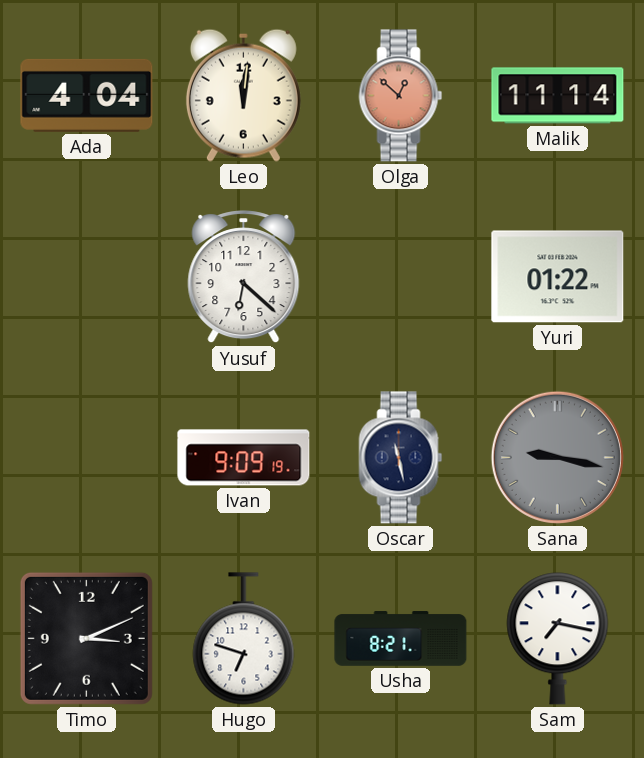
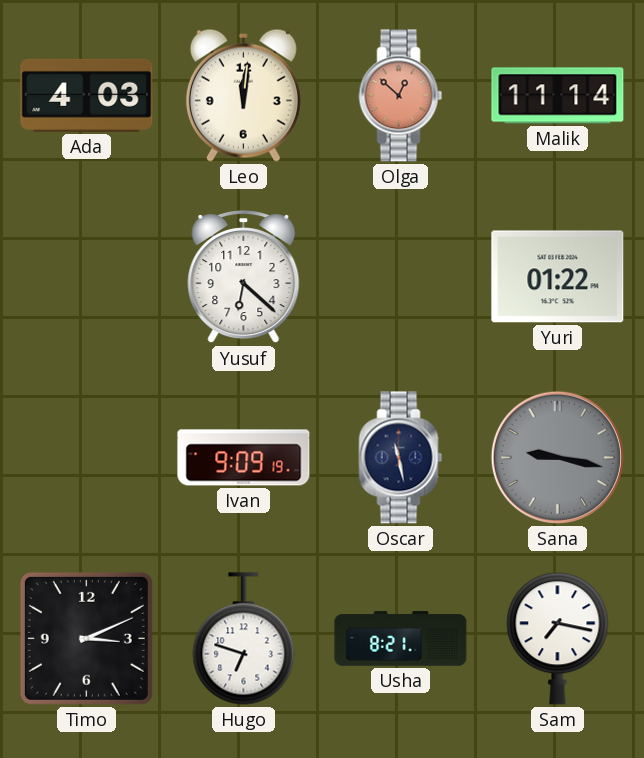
Ada: 4:04 -> 4:03
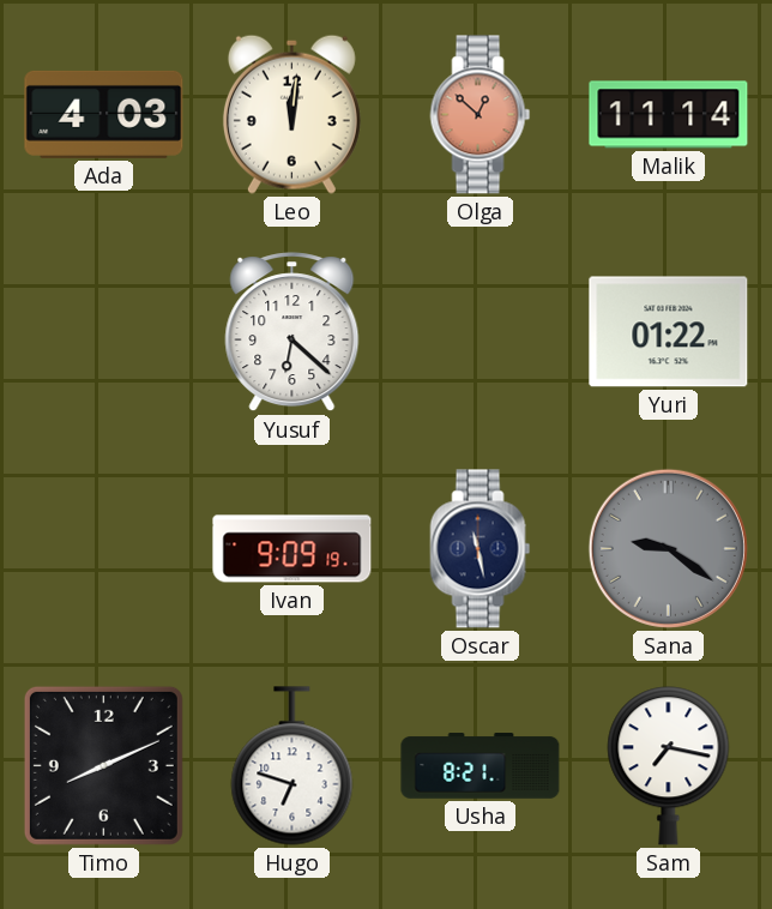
Sana: 9:17 -> 9:21
Timo: 3:11 -> 8:11
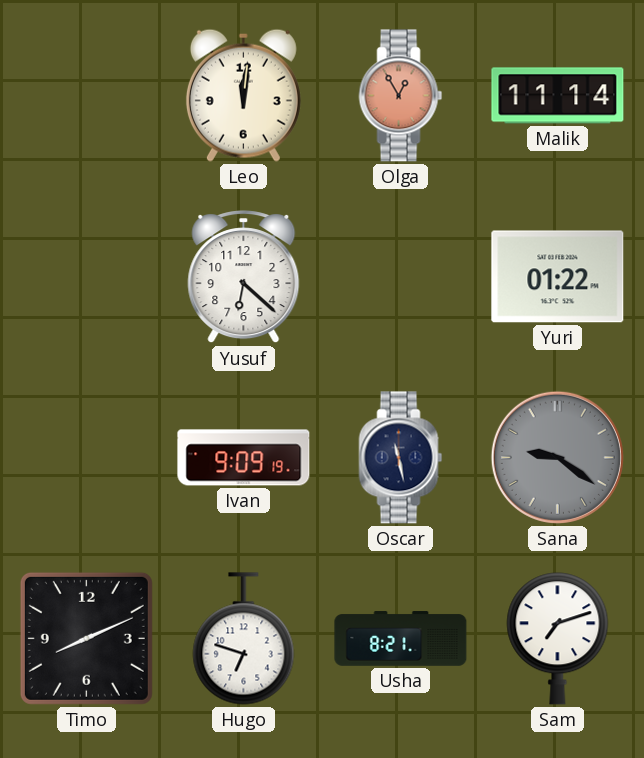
Ada: 4:03 -> none
Olga: 12:52 -> 12:55
Sam: 7:17 -> 7:12
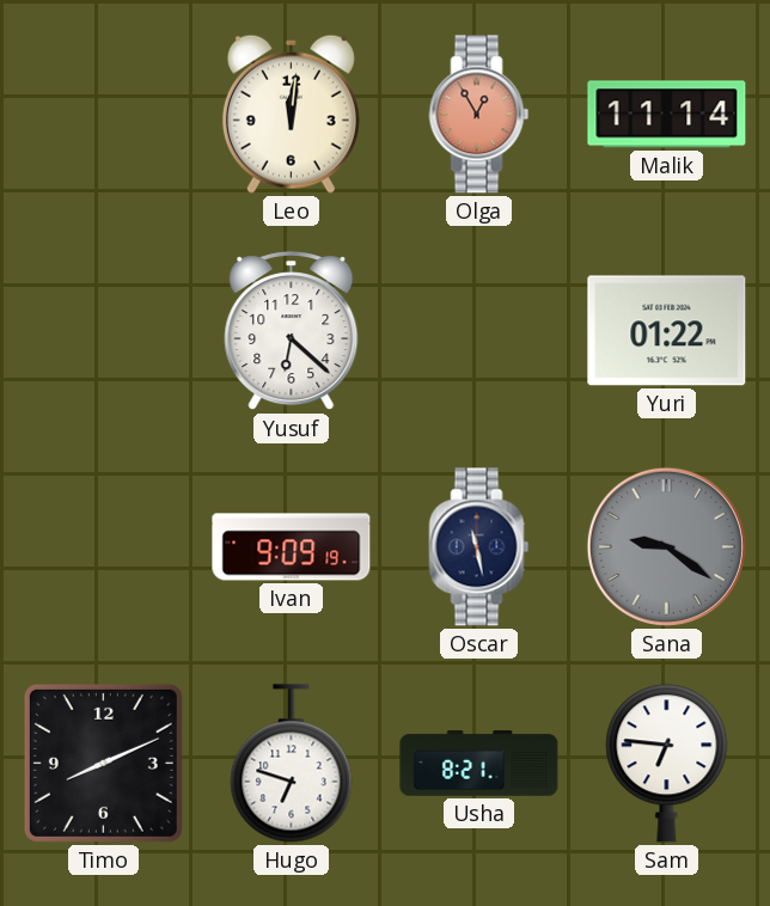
Sam: 7:12 -> 6:46
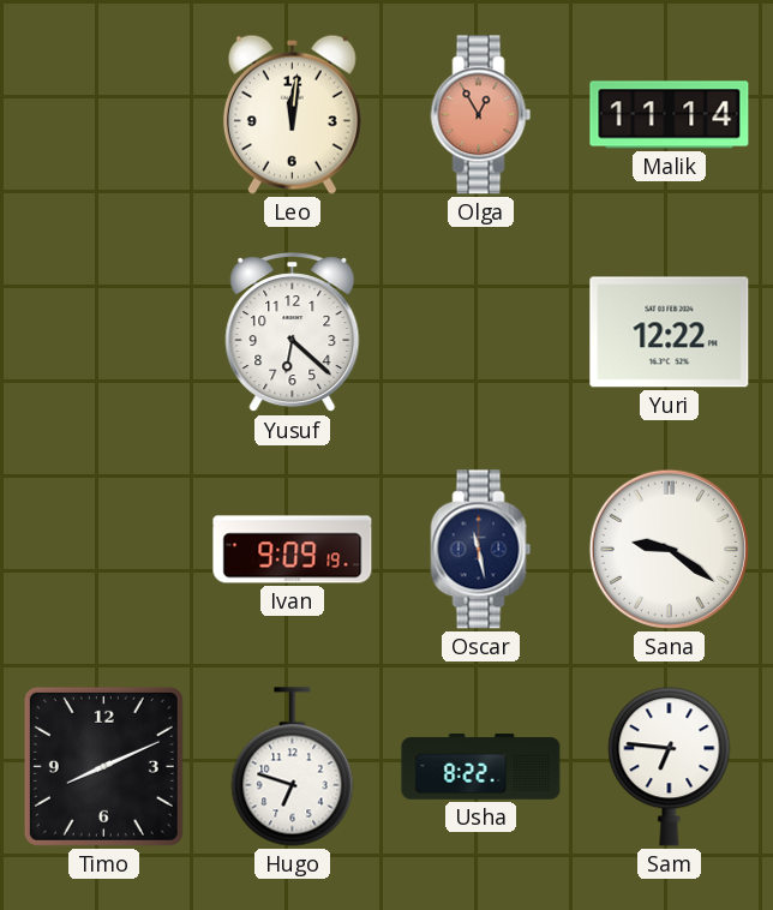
Yuri: 01:22 -> 12:22
Sana dial: grey -> white
Usha: 8:21 -> 8:22
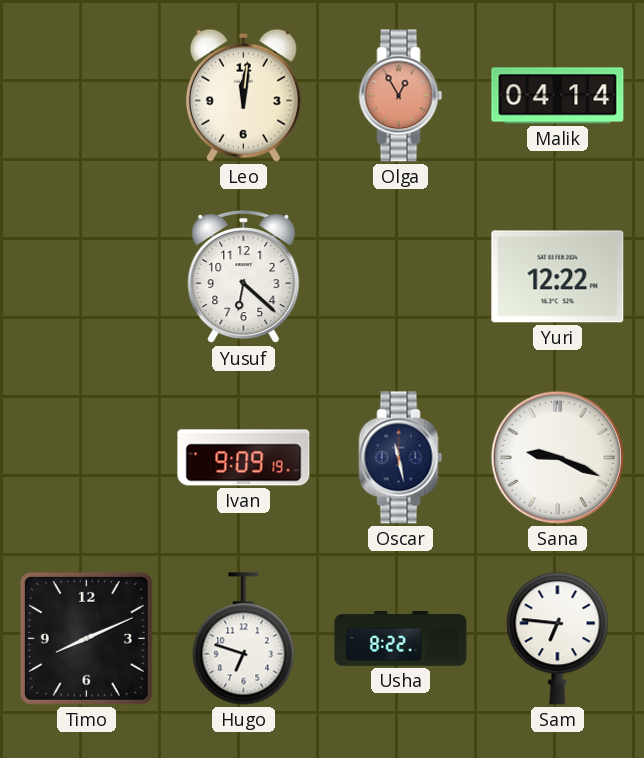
Malik: 11:14 -> 04:14
Sana: 9:21 -> 9:19
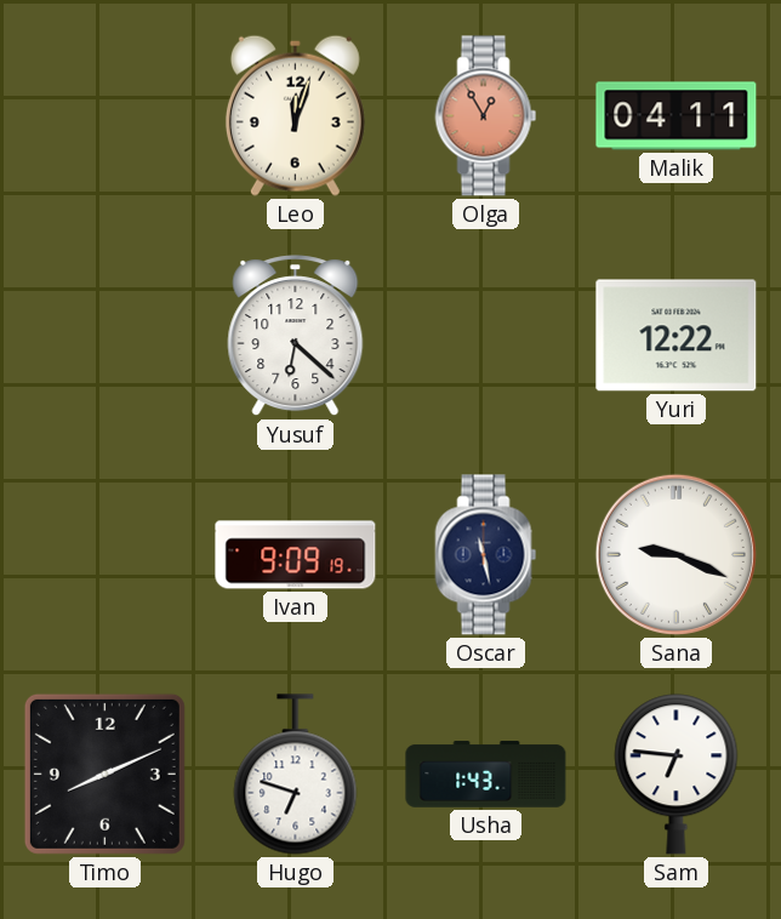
Leo: 12:01 -> 12:03
Malik: 04:14 -> 04:11
Usha: 8:22 -> 1:43
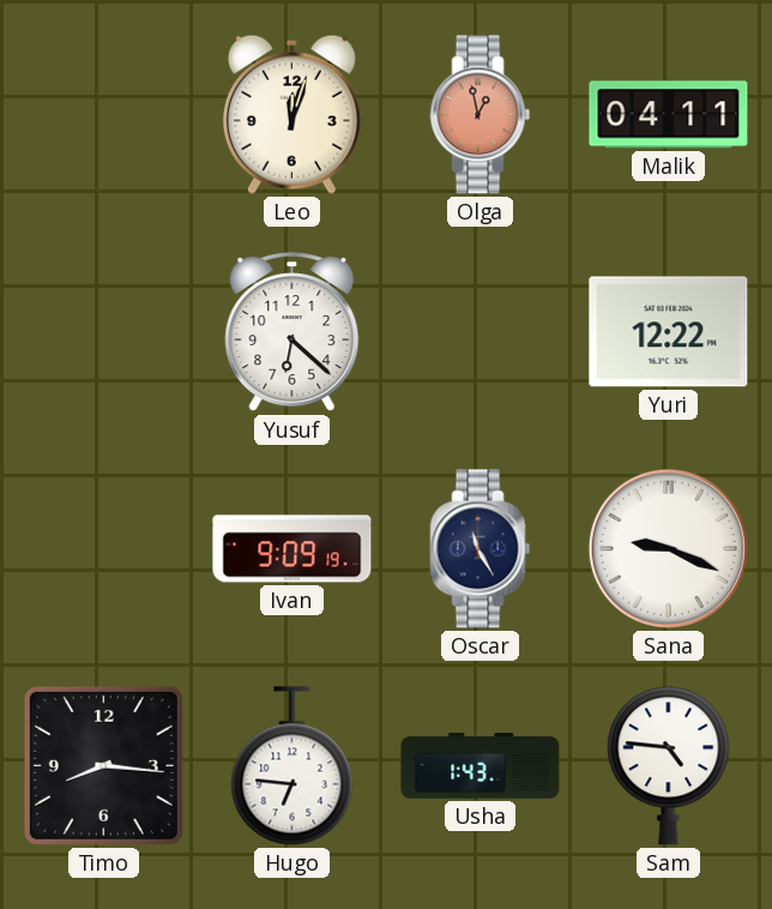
Olga: 12:55 -> 12:58
Oscar: 11:28 -> 11:25
Timo: 8:11 -> 8:16
Hugo: 6:48 -> 6:46
Sam: 6:46 -> 4:46
